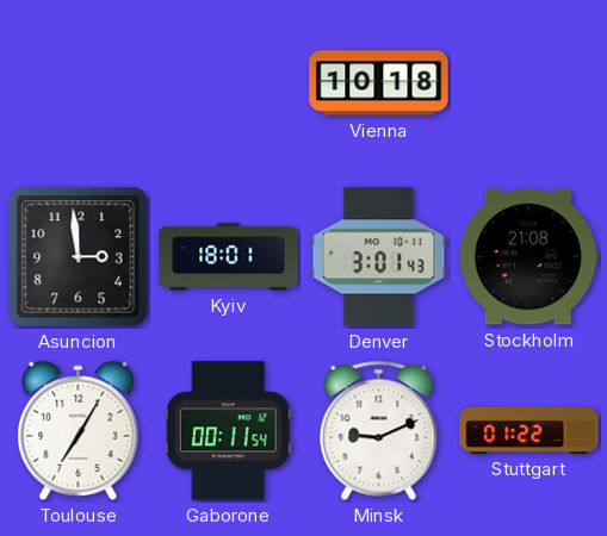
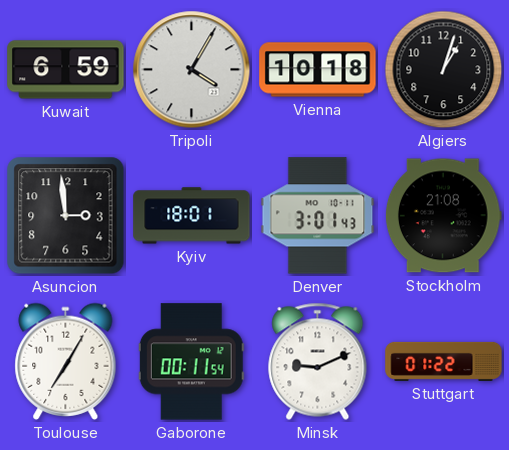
Kuwait: none -> 6:59
Tripoli: none -> 4:05
Algiers: none -> 1:03
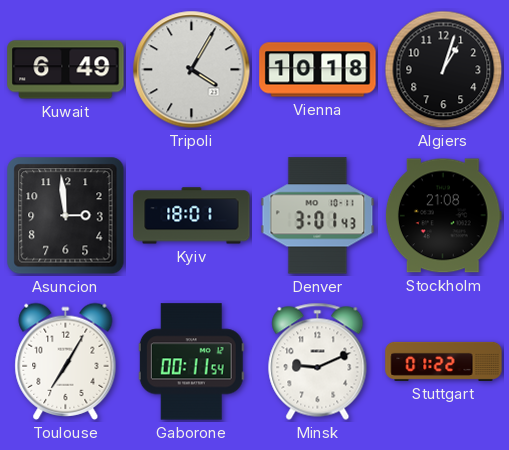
Kuwait: 6:59 -> 6:49
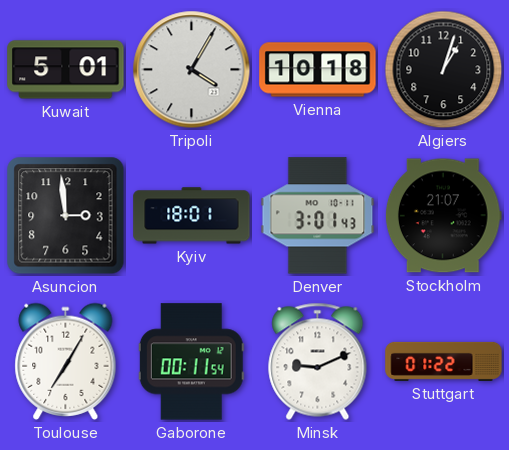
Kuwait: 6:49 -> 5:01
Stockholm: 21:08 -> 21:07
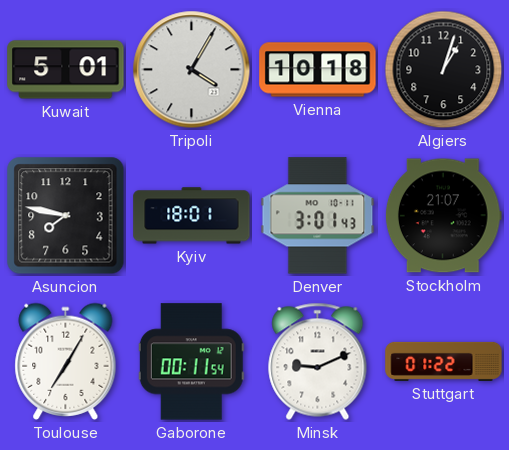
Asuncion: 2:59 -> 7:47
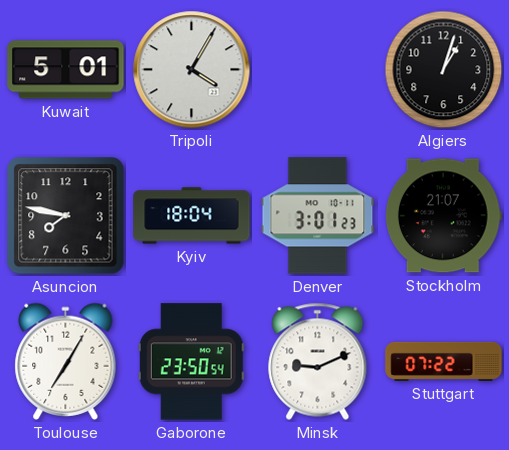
Vienna: 10:18 -> none
Kyiv: 18:01 -> 18:04
Denver: 3:01:43 -> 3:01:23
Gaborone: 00:11 -> 23:50
Stuttgart: 01:22 -> 07:22
